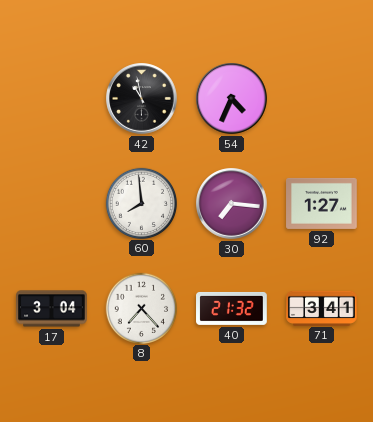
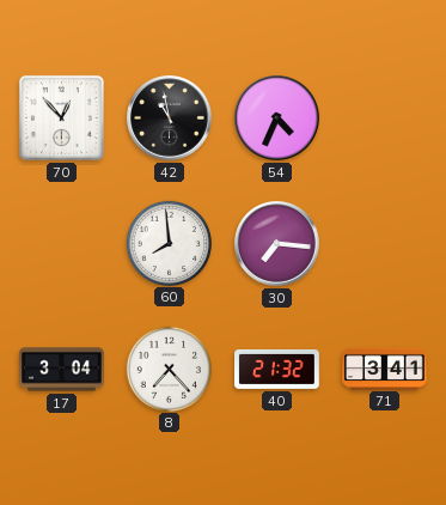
70: none -> 12:53
92: 1:27 -> none
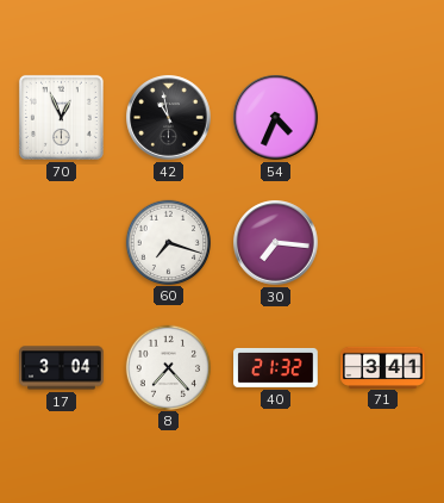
70: 12:53 -> 12:56
60: 7:59 -> 7:18
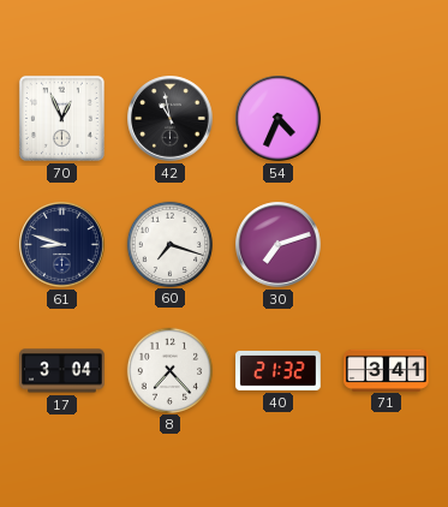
61: none -> 8:48
30: 7:16 -> 7:12
